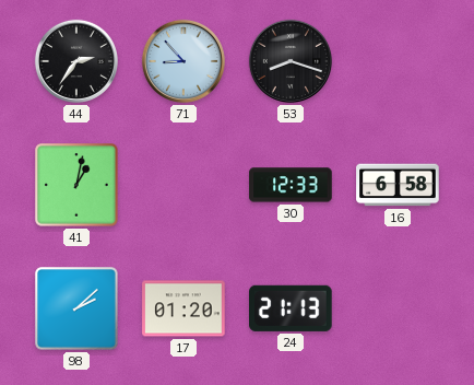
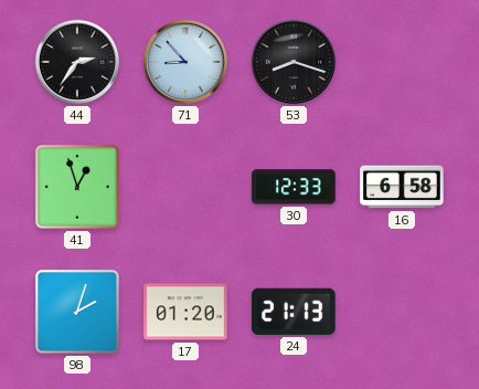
41: 1:02 -> 12:57
98: 2:08 -> 2:03
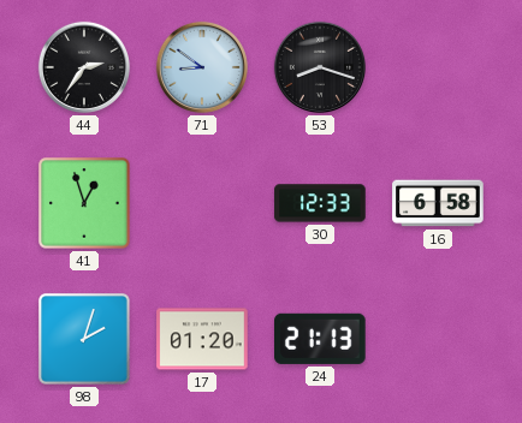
71: 8:53 -> 8:51
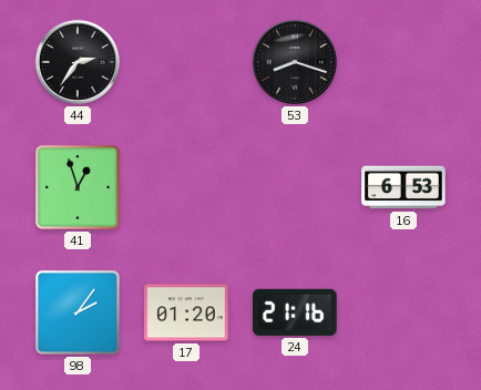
71: 8:51 -> none
30: 12:33 -> none
16: 6:58 -> 6:53
98: 2:03 -> 2:06
24: 21:13 -> 21:16
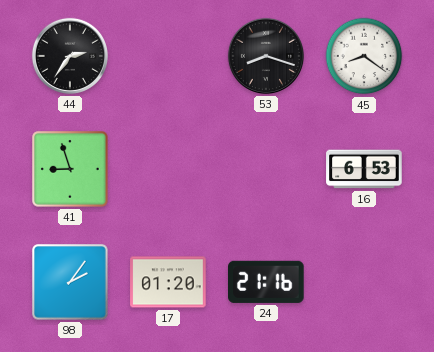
45: none -> 8:21
41: 12:57 -> 8:57
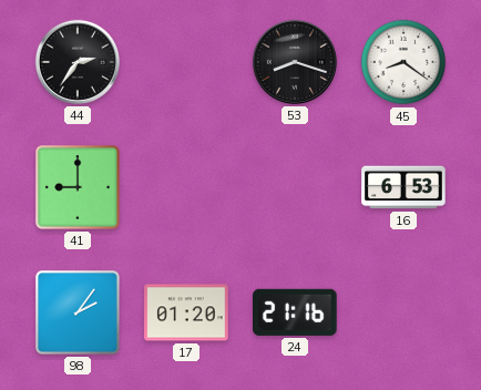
41: 8:57 -> 9:00
